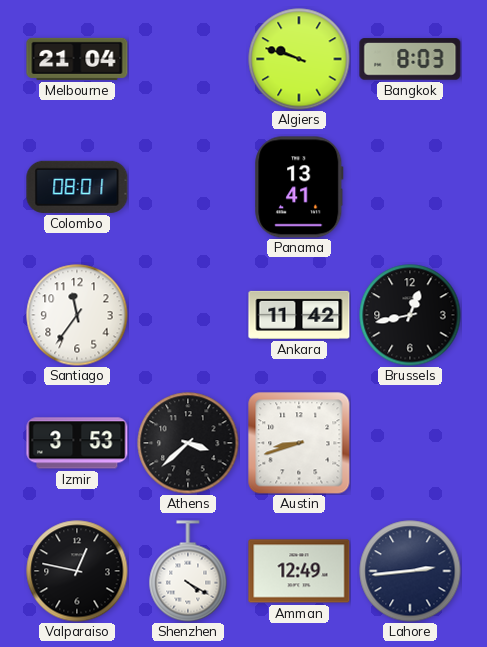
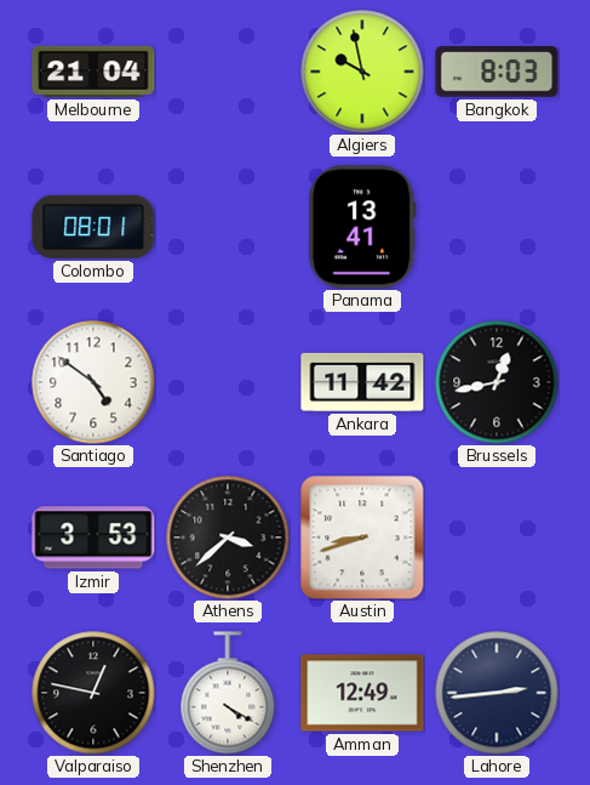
Algiers: 9:48 -> 9:58
Santiago: 11:36 -> 4:51
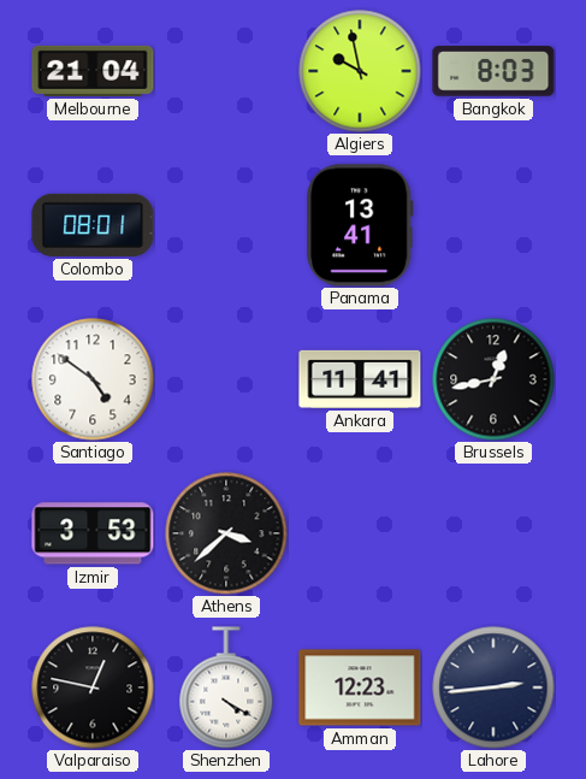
Ankara: 11:42 -> 11:41
Austin: 8:42 -> none
Amman: 12:49 -> 12:23
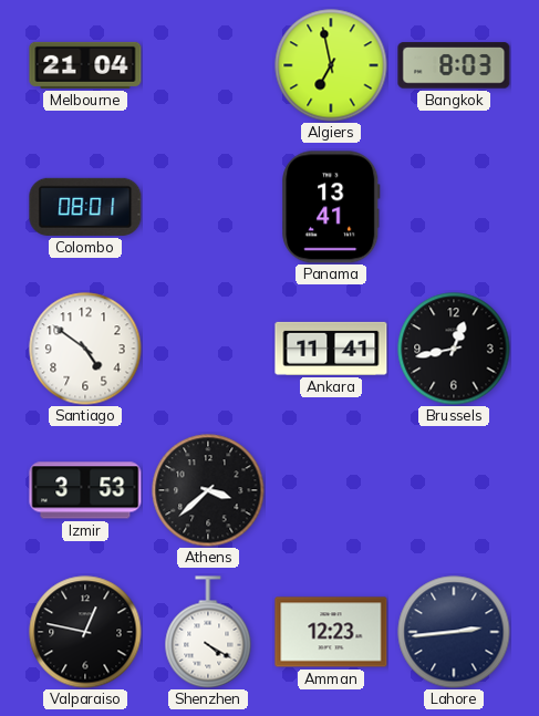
Algiers: 9:58 -> 6:58
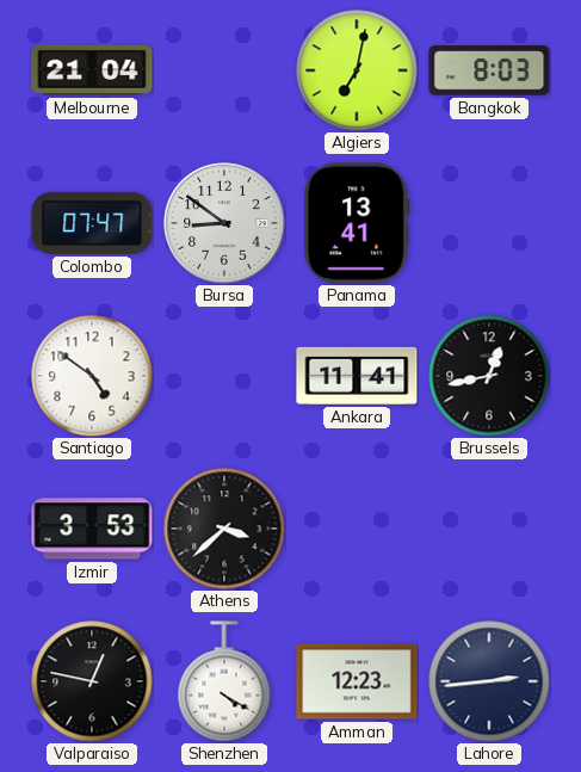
Algiers: 6:58 -> 7:02
Colombo: 08:01 -> 07:47
Bursa: none -> 8:51
